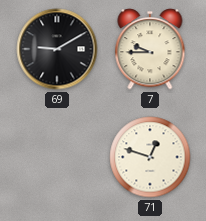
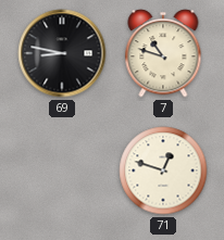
69: 9:10 -> 8:47
7: 9:45 -> 10:48
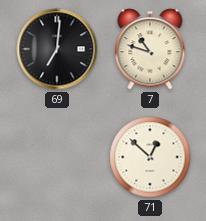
69: 8:47 -> 7:01
71: 12:48 -> 12:52
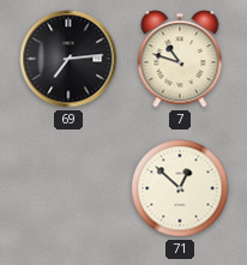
69: 7:01 -> 7:14
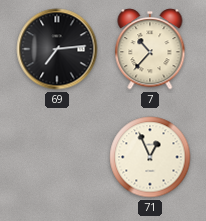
7: 10:48 -> 10:37
71: 12:52 -> 12:56
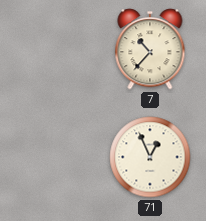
69: 7:14 -> none
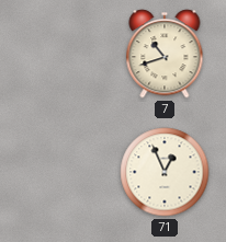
7: 10:37 -> 10:42
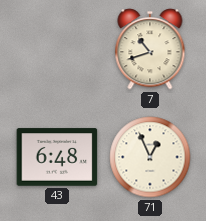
43: none -> 6:48
